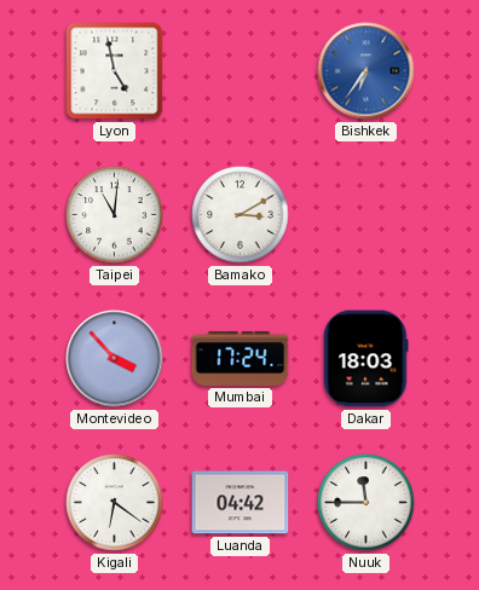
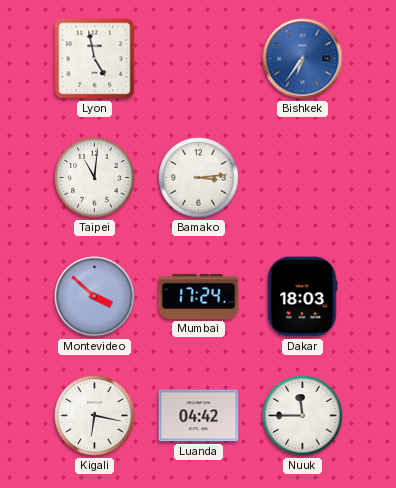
Bamako: 3:10 -> 3:14
Montevideo: 3:53 -> 3:52
Kigali: 6:21 -> 6:17
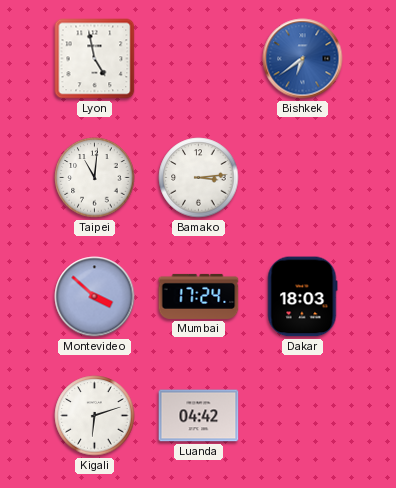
Bishkek: 6:36 -> 6:39
Kigali: 6:17 -> 6:12
Nuuk: 11:45 -> none
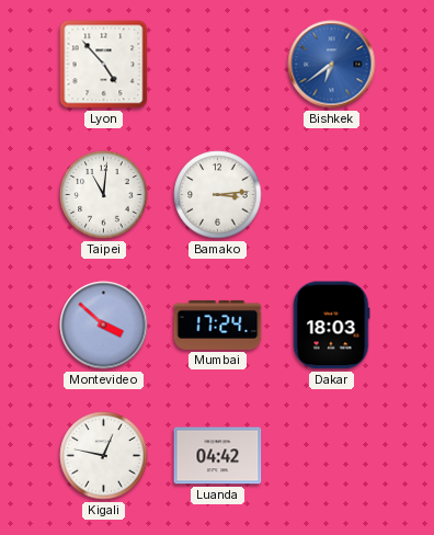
Lyon: 4:58 -> 4:53
Kigali: 6:12 -> 12:47
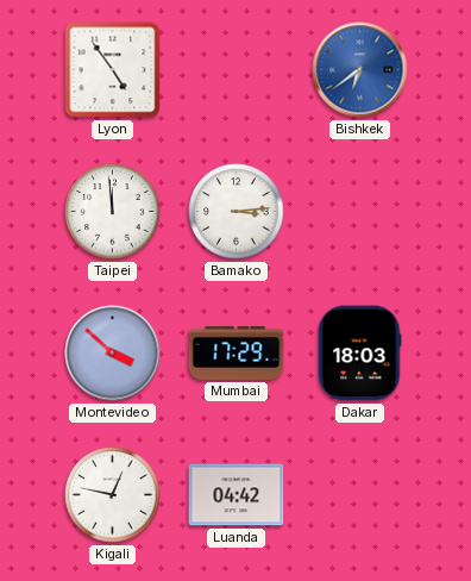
Lyon: 4:53 -> 4:54
Taipei: 11:01 -> 11:59
Mumbai: 17:24 -> 17:29
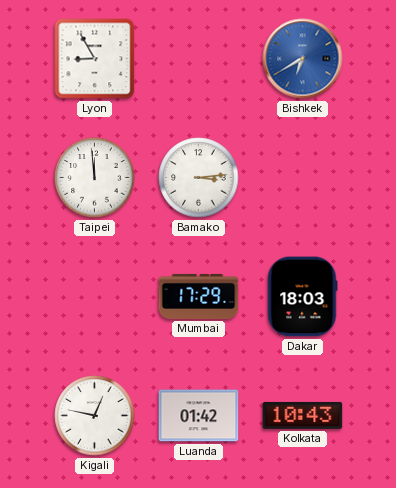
Lyon: 4:54 -> 8:55
Bishkek: 6:39 -> 6:40
Montevideo: 3:52 -> none
Luanda: 04:42 -> 01:42
Kolkata: none -> 10:43
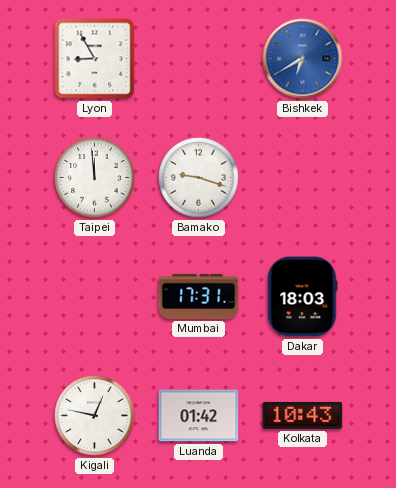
Bamako: 3:14 -> 9:18
Mumbai: 17:29 -> 17:31
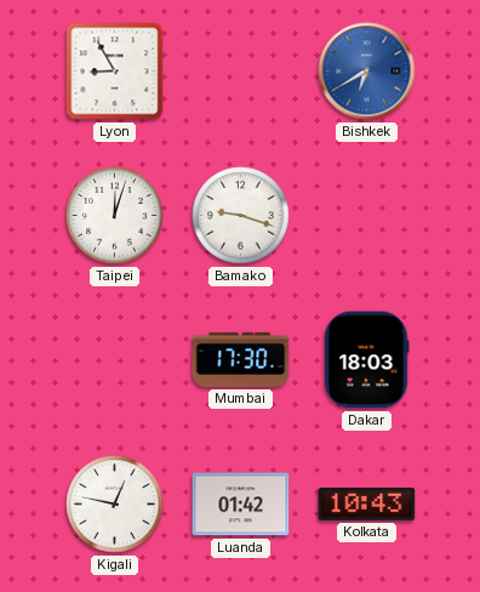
Taipei: 11:59 -> 12:03
Mumbai: 17:31 -> 17:30
